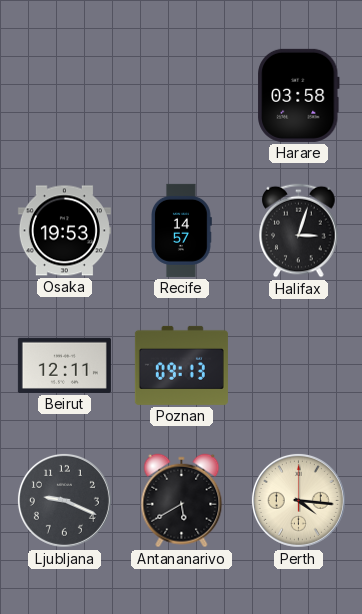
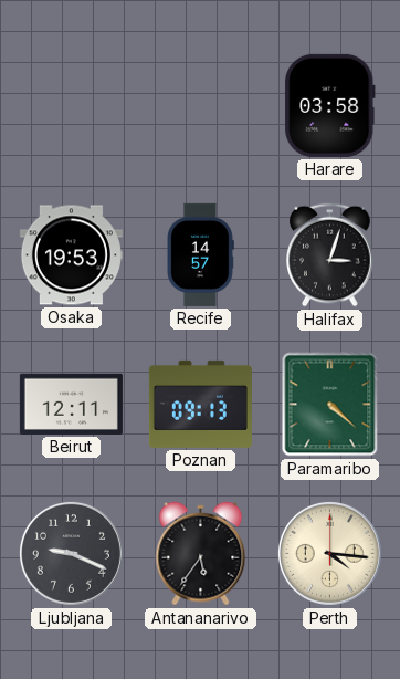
Paramaribo: none -> 4:22
Antananarivo: 5:40 -> 5:36
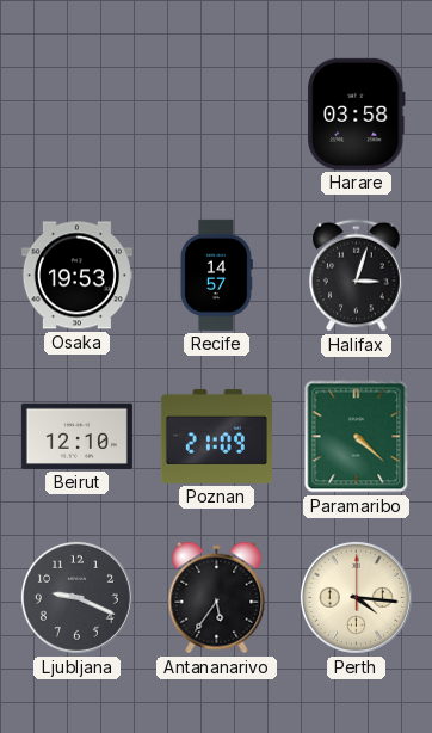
Beirut: 12:11 -> 12:10
Poznan: 09:13 -> 21:09
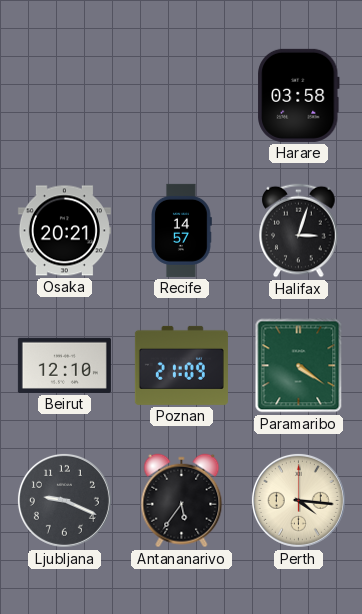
Osaka: 19:53 -> 20:21
Paramaribo: 4:22 -> 4:21
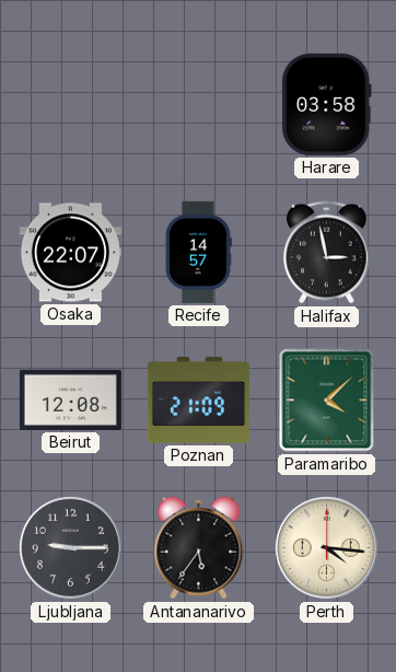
Osaka: 20:21 -> 22:07
Halifax: 3:03 -> 2:58
Beirut: 12:10 -> 12:08
Paramaribo: 4:21 -> 4:08
Ljubljana: 9:19 -> 9:15
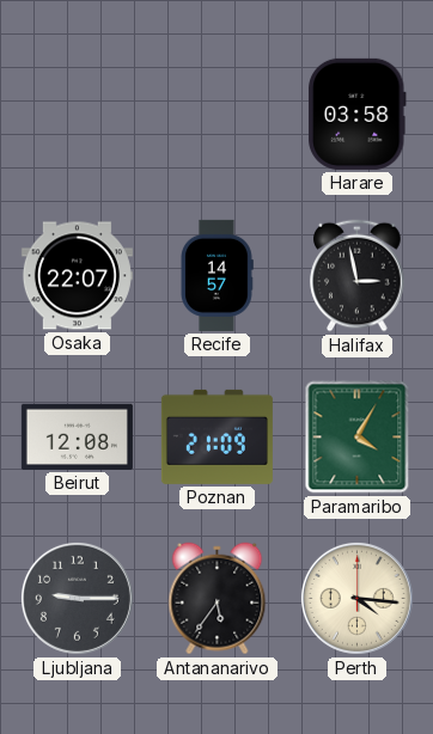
Paramaribo: 4:08 -> 4:05
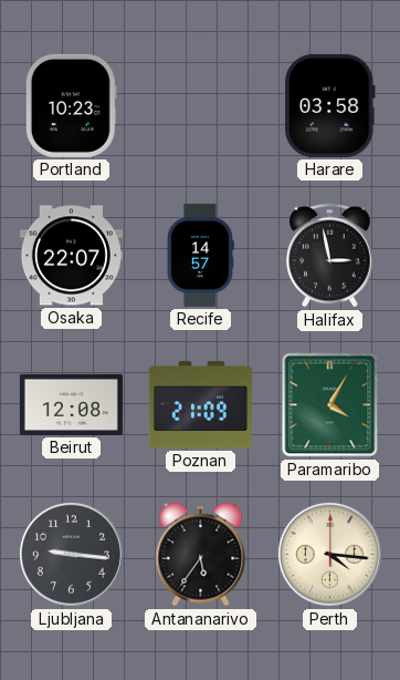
Portland: none -> 10:23
Ljubljana: 9:15 -> 9:16
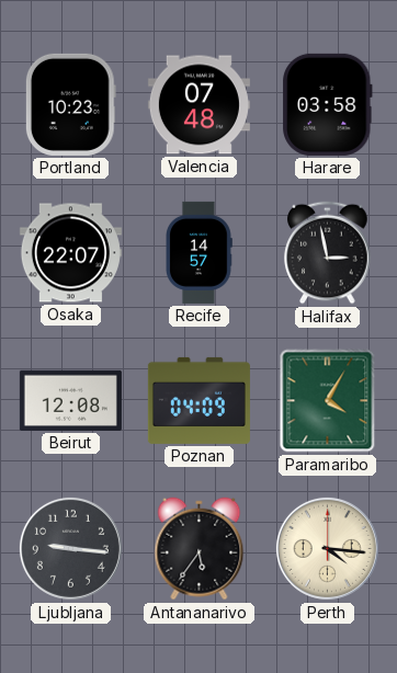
Valencia: none -> 07:48
Poznan: 21:09 -> 04:09
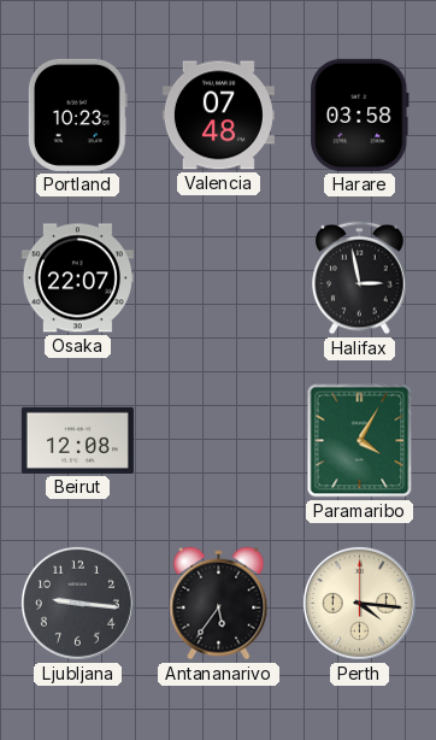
Recife: 14:57 -> none
Poznan: 04:09 -> none
